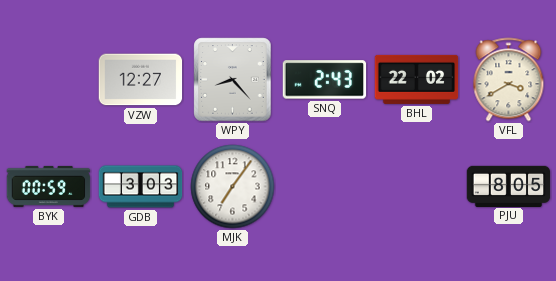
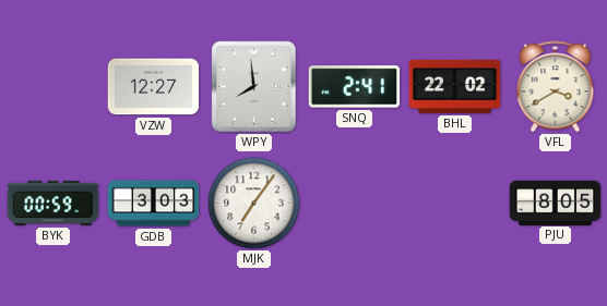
WPY: 8:23 -> 7:59
SNQ: 2:43 -> 2:41
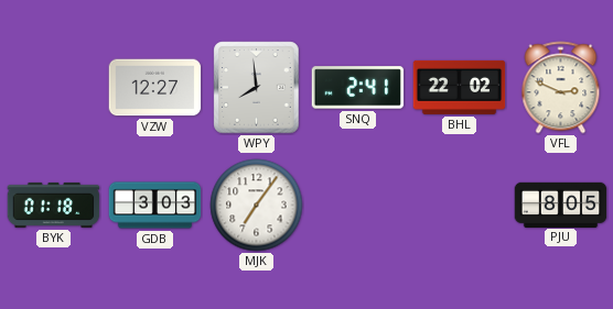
VFL: 3:40 -> 2:49
BYK: 00:59 -> 01:18
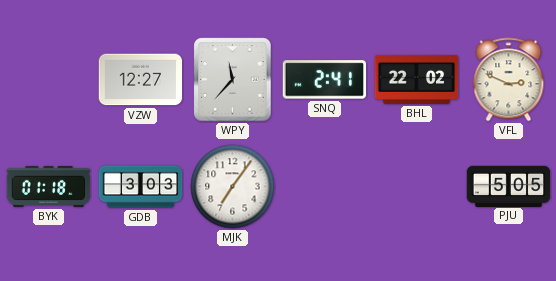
WPY: 7:59 -> 11:37
PJU: 8:05 -> 5:05
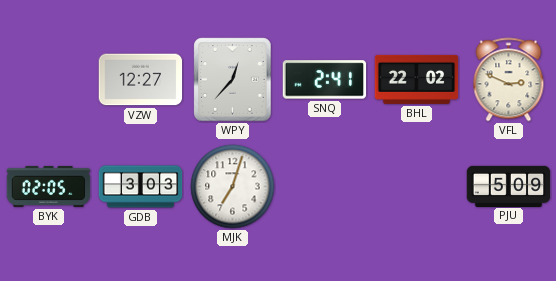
WPY: 11:37 -> 12:37
BYK: 01:18 -> 02:05
MJK: 7:06 -> 7:03
PJU: 5:05 -> 5:09
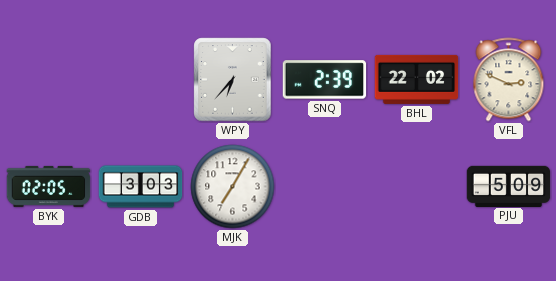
VZW: 12:27 -> none
WPY: 12:37 -> 6:37
SNQ: 2:41 -> 2:39
MJK: 7:03 -> 7:05
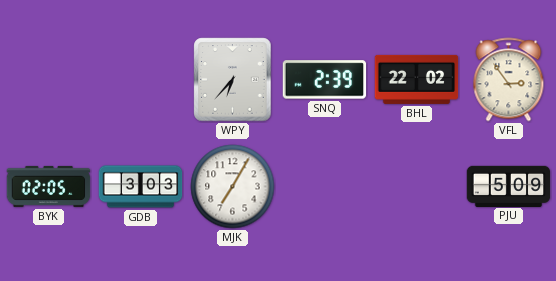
VFL: 2:49 -> 2:54
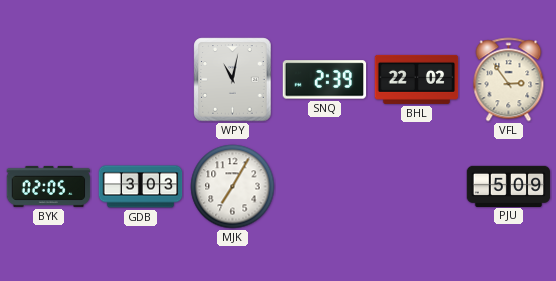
WPY: 6:37 -> 11:02
